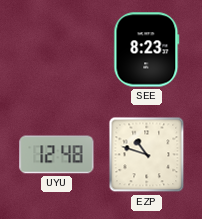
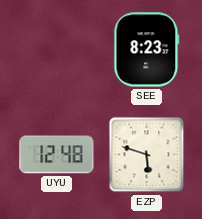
EZP: 10:48 -> 5:48
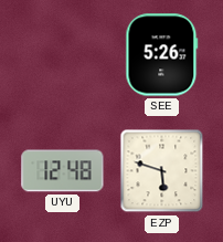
SEE: 8:23 -> 5:26
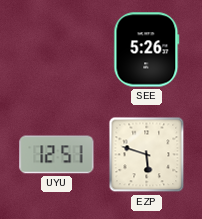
UYU: 12:48 -> 12:51
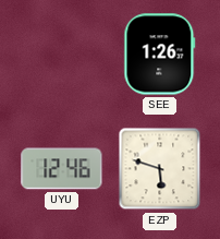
SEE: 5:26 -> 1:26
UYU: 12:51 -> 12:46
